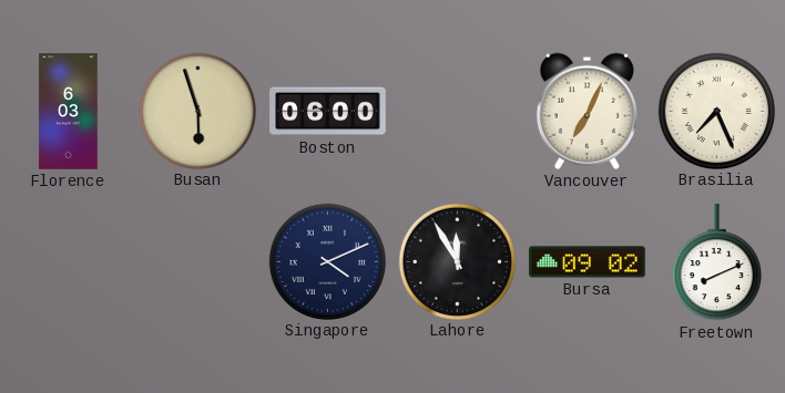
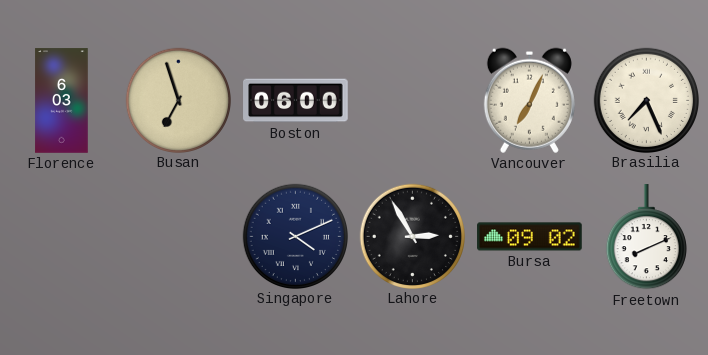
Busan: 5:57 -> 6:57
Lahore: 11:55 -> 2:55
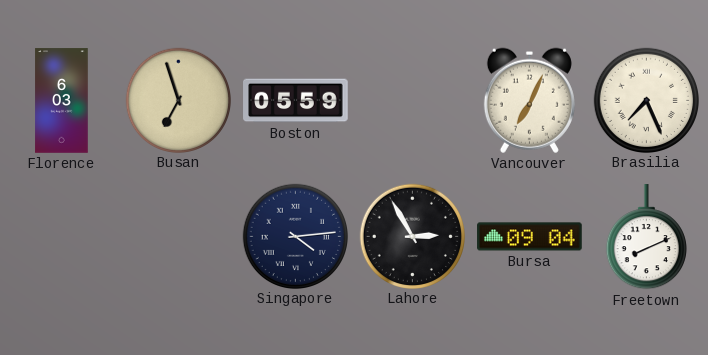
Boston: 06:00 -> 05:59
Singapore: 4:11 -> 4:14
Bursa: 09:02 -> 09:04
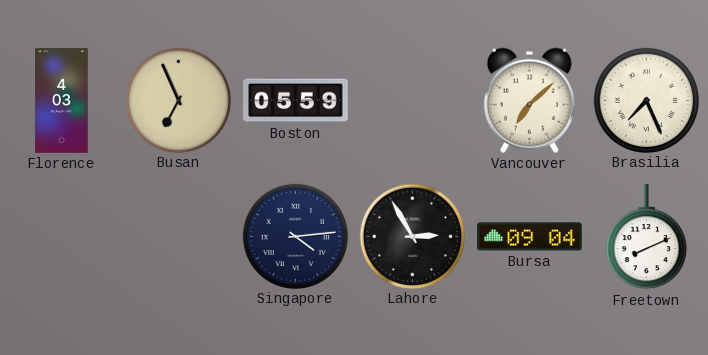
Florence: 6:03 -> 4:03
Busan: 6:57 -> 6:56
Vancouver: 7:04 -> 7:08
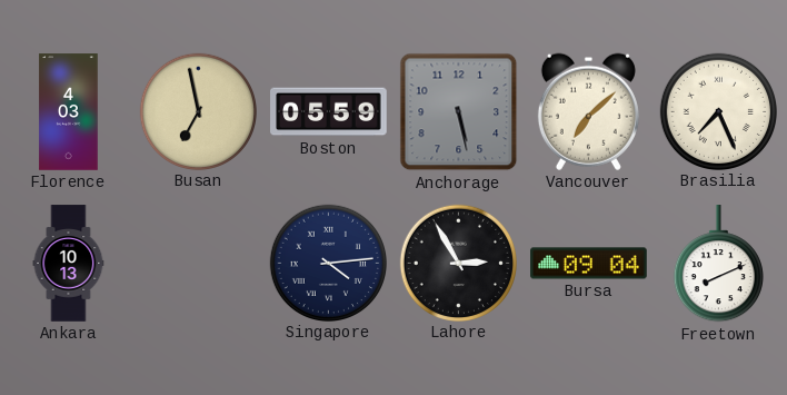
Busan: 6:56 -> 6:58
Anchorage: none -> 5:28
Ankara: none -> 10:13
